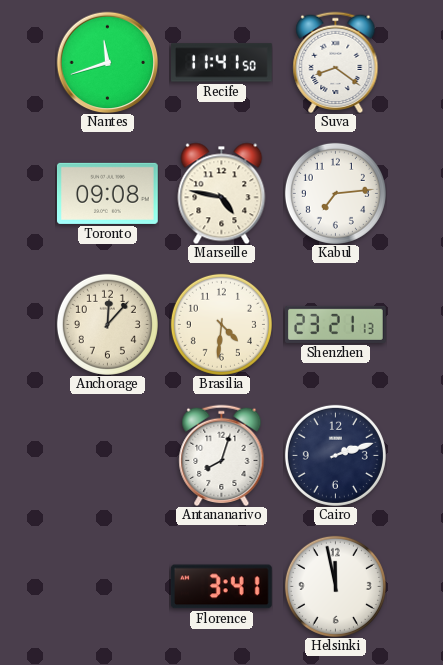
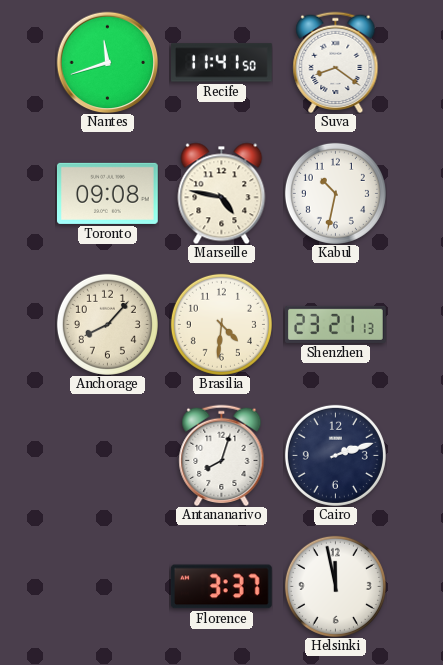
Kabul: 7:14 -> 10:32
Anchorage: 12:07 -> 8:07
Florence: 3:41 -> 3:37
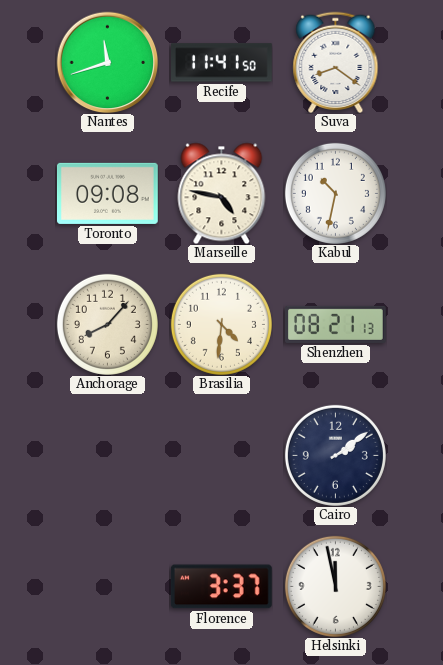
Shenzhen: 23:21 -> 08:21
Antananarivo: 8:03 -> none
Cairo: 2:12 -> 2:09
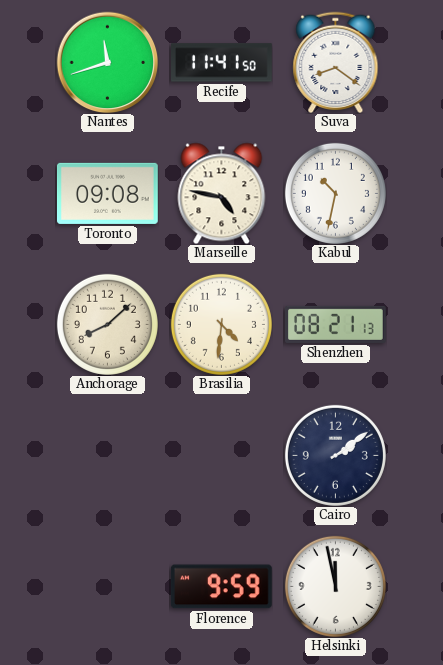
Anchorage: 8:07 -> 8:08
Florence: 3:37 -> 9:59
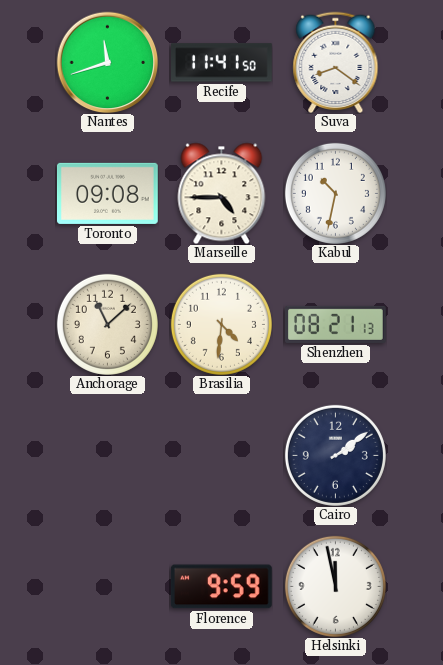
Marseille: 4:47 -> 4:45
Anchorage: 8:08 -> 11:08
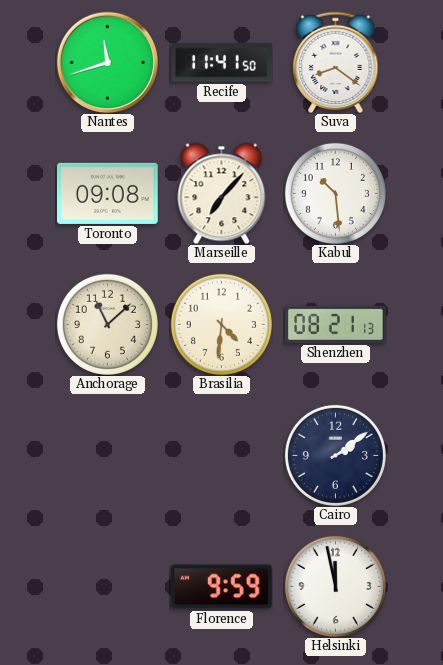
Marseille: 4:45 -> 7:07
Kabul: 10:32 -> 10:29
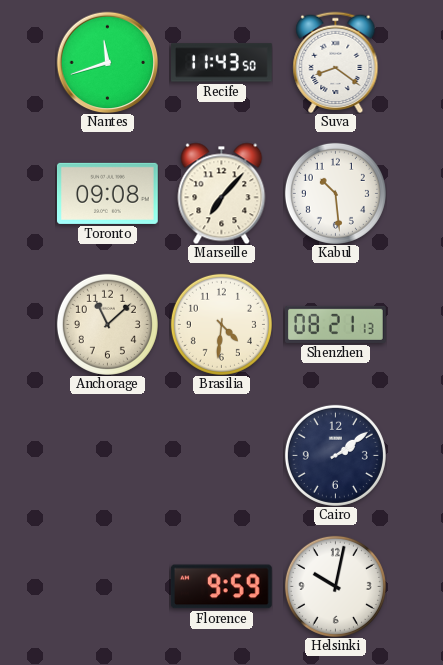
Recife: 11:41 -> 11:43
Helsinki: 11:58 -> 10:02
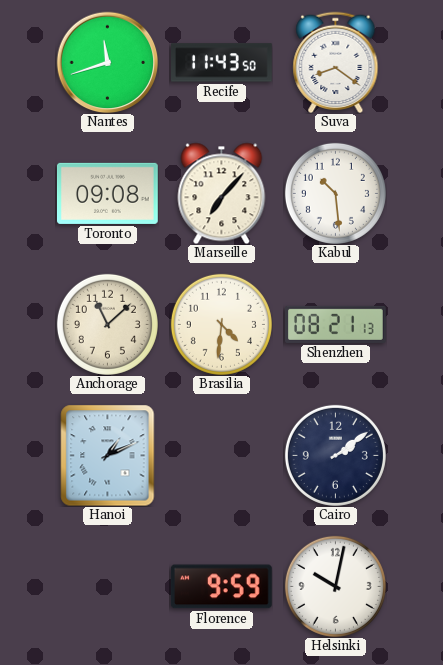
Hanoi: none -> 1:11
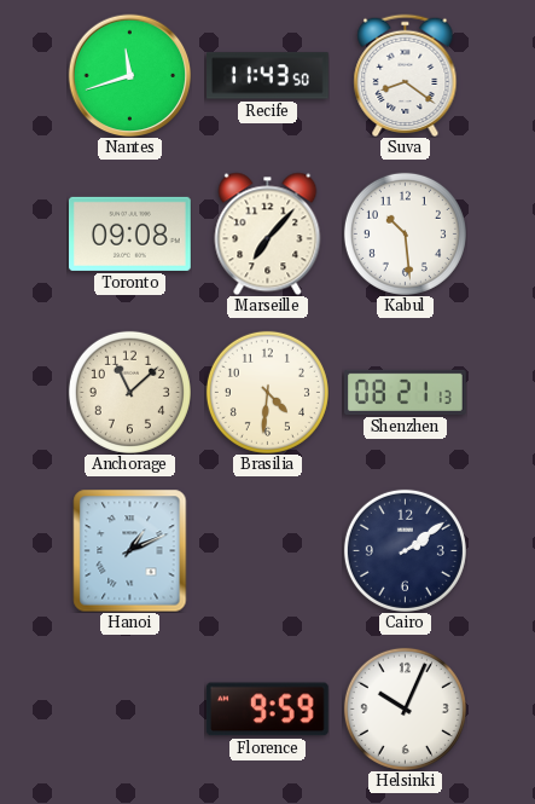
Helsinki: 10:02 -> 10:04
